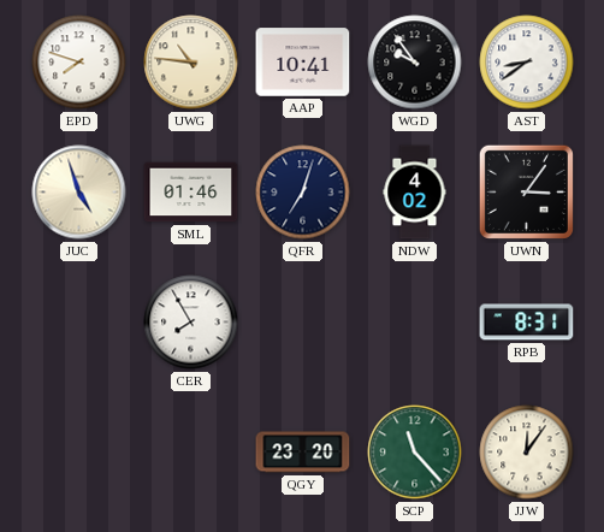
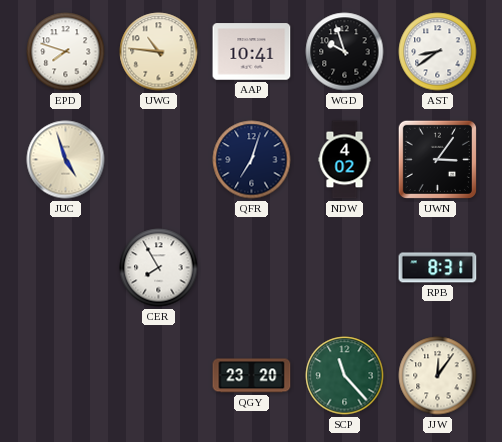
WGD: 9:54 -> 9:57
SML: 01:46 -> none
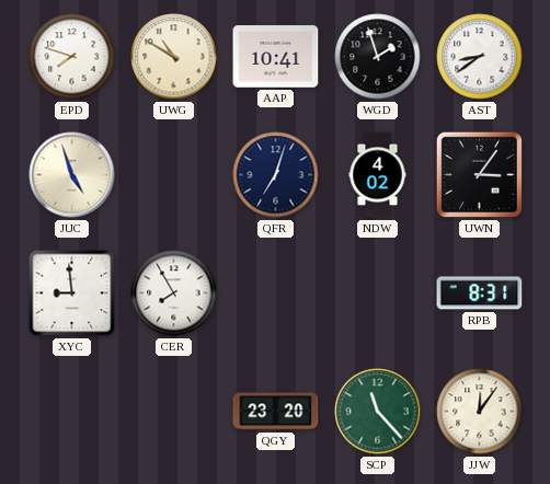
UWG: 10:46 -> 10:50
WGD: 9:57 -> 1:57
XYC: none -> 8:59
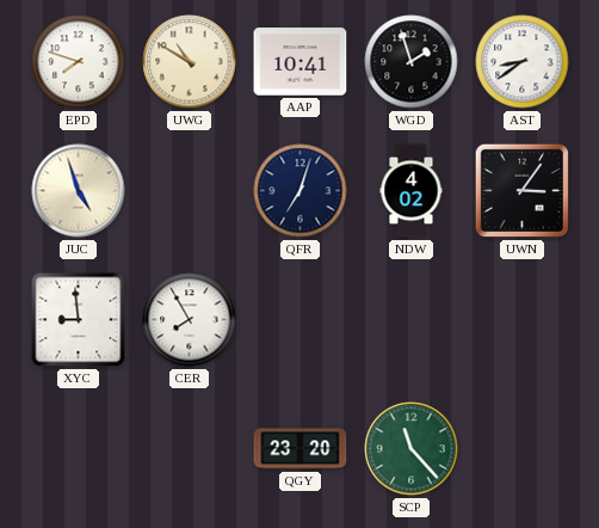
RPB: 8:31 -> none
JJW: 12:06 -> none
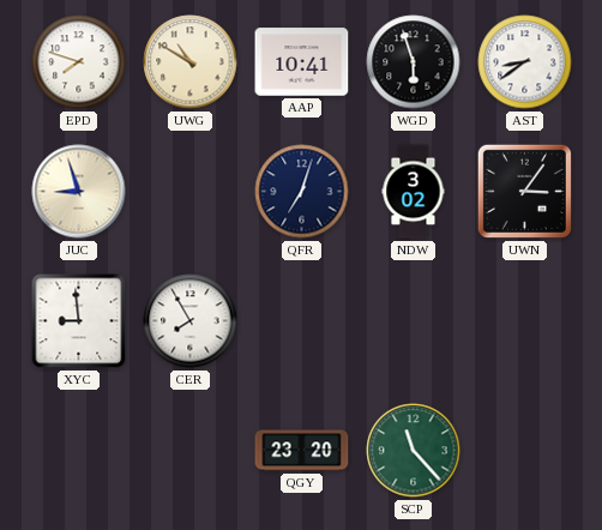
WGD: 1:57 -> 5:57
JUC: 4:57 -> 8:57
NDW: 4:02 -> 3:02
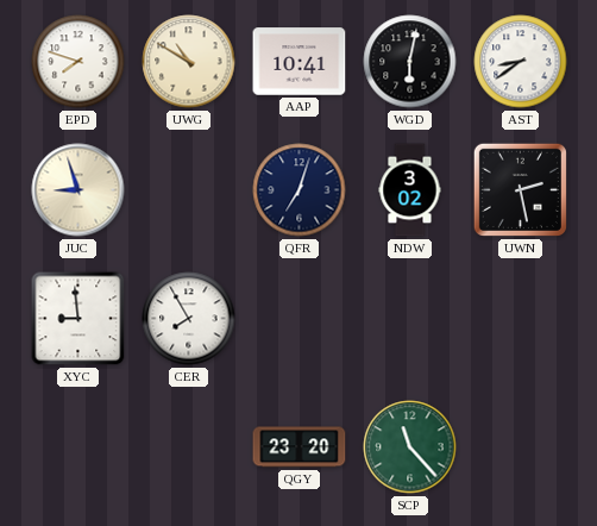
WGD: 5:57 -> 6:02
UWN: 3:06 -> 2:28
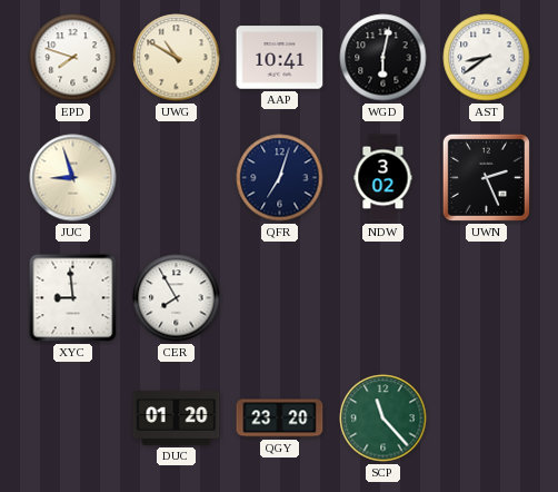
UWN: 2:28 -> 2:26
DUC: none -> 01:20
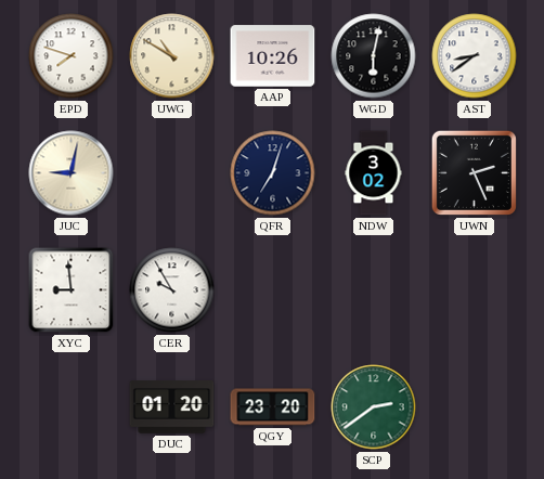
AAP: 10:41 -> 10:26
JUC: 8:57 -> 9:02
CER: 7:55 -> 9:55
SCP: 11:23 -> 2:39
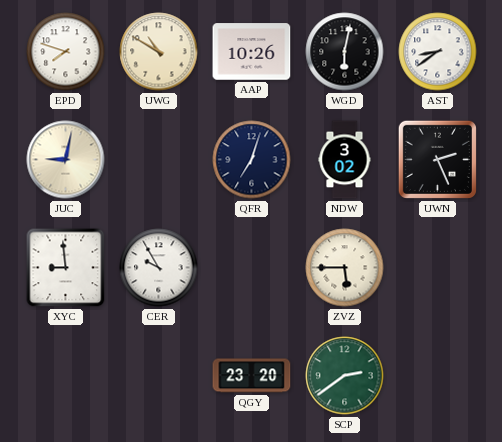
ZVZ: none -> 5:45
DUC: 01:20 -> none
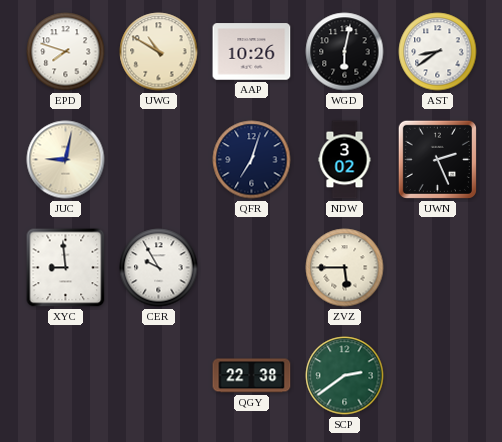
QGY: 23:20 -> 22:38
